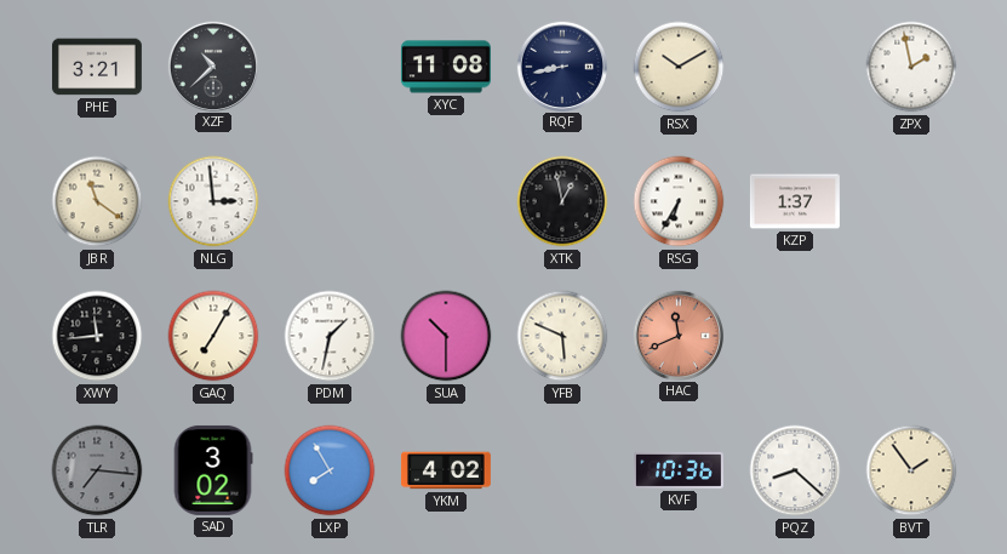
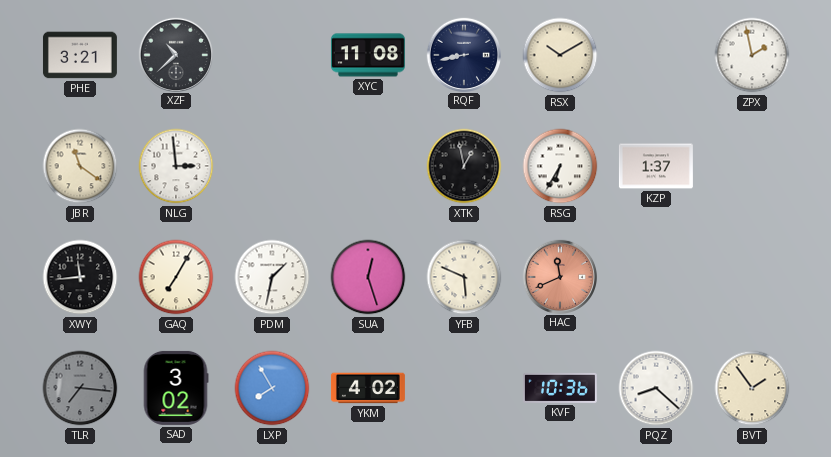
SUA: 10:30 -> 12:27
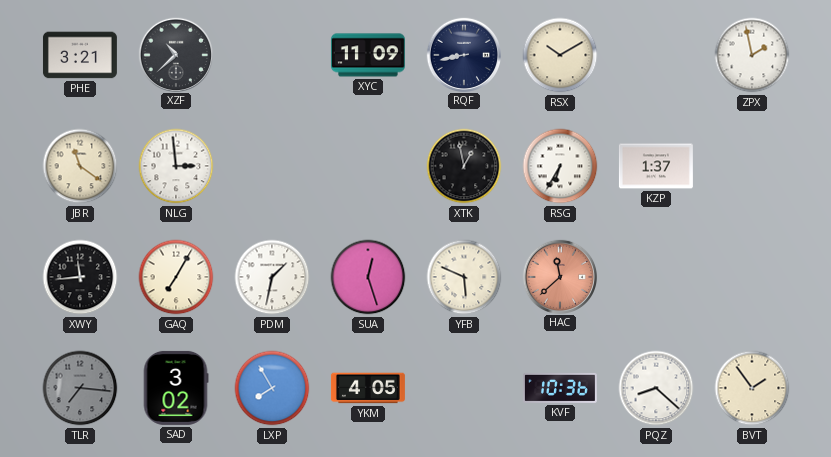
XYC: 11:08 -> 11:09
HAC: 11:41 -> 11:38
YKM: 4:02 -> 4:05
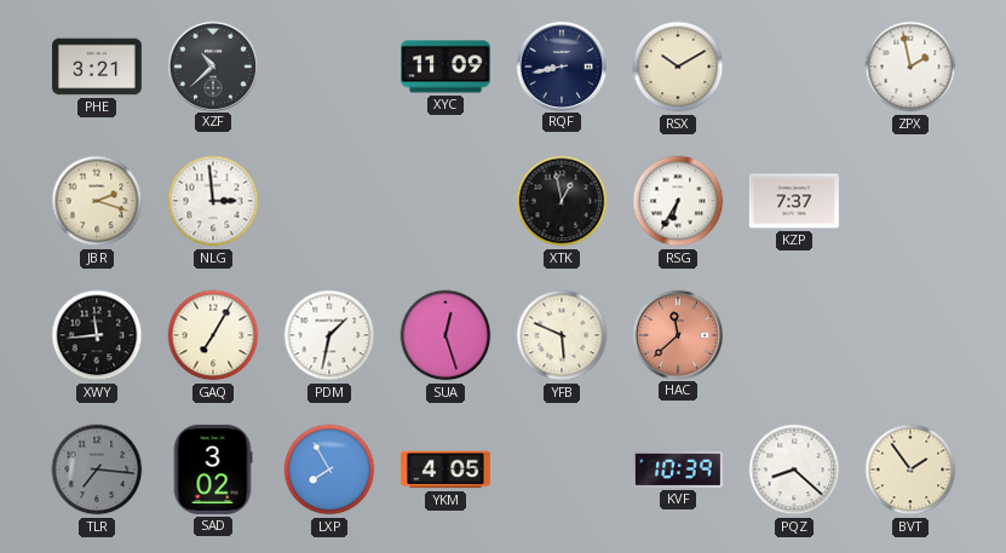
JBR: 11:21 -> 2:18
KZP: 1:37 -> 7:37
KVF: 10:36 -> 10:39
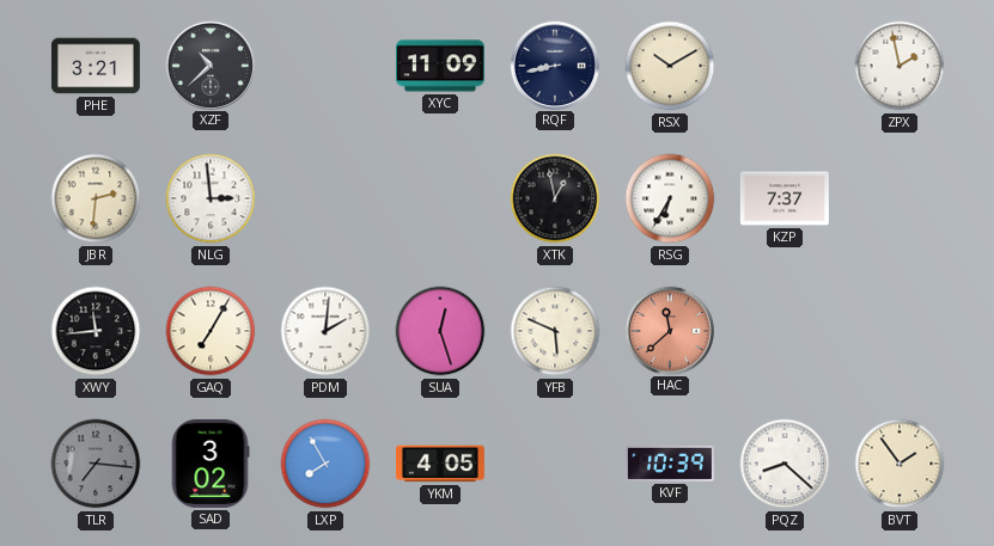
JBR: 2:18 -> 2:31
PDM: 1:32 -> 2:01
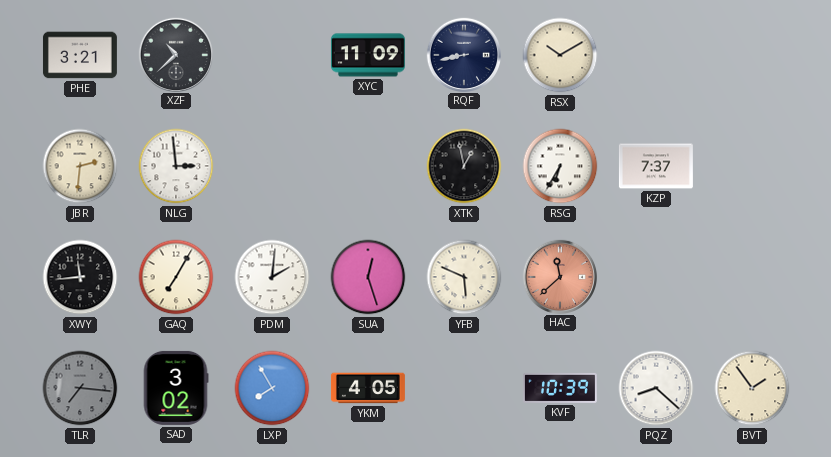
ZPX: 1:58 -> none
